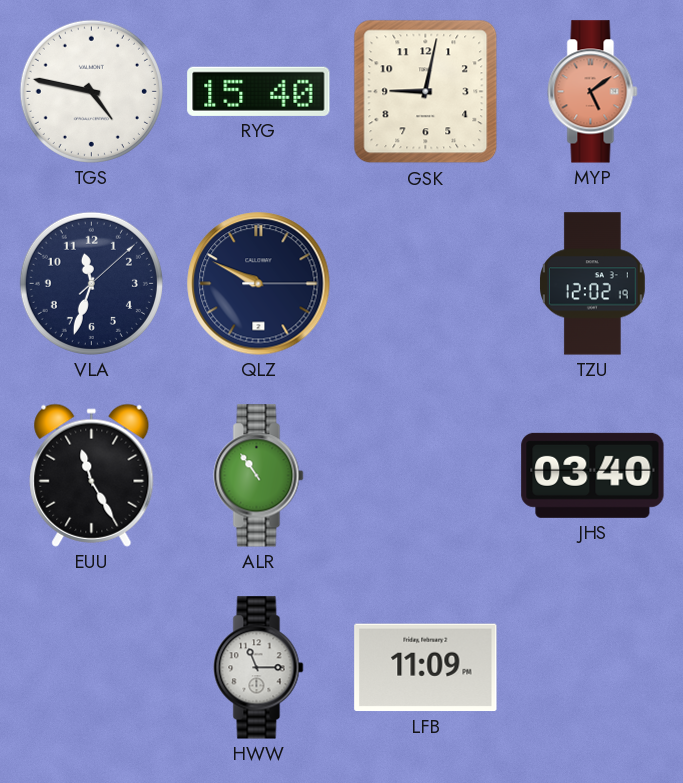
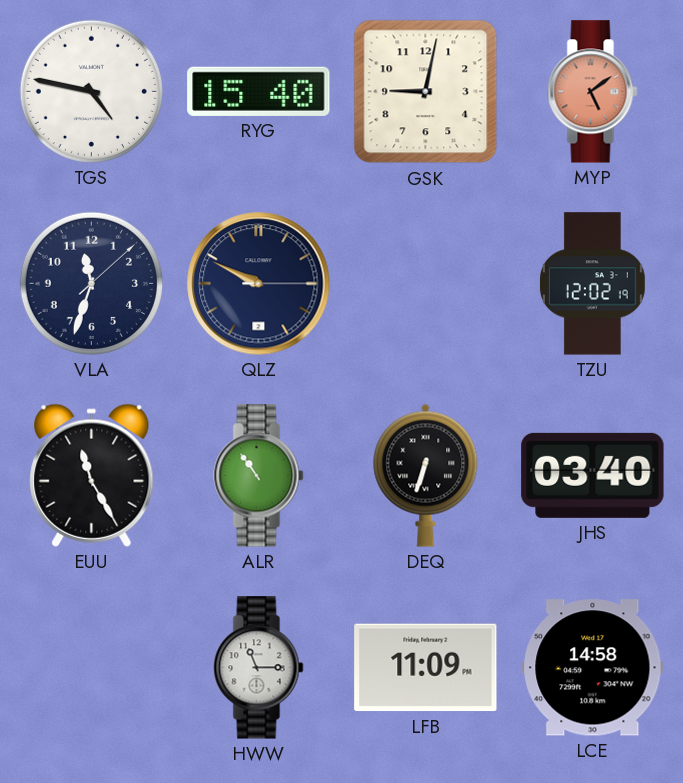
DEQ: none -> 6:33
LCE: none -> 14:58
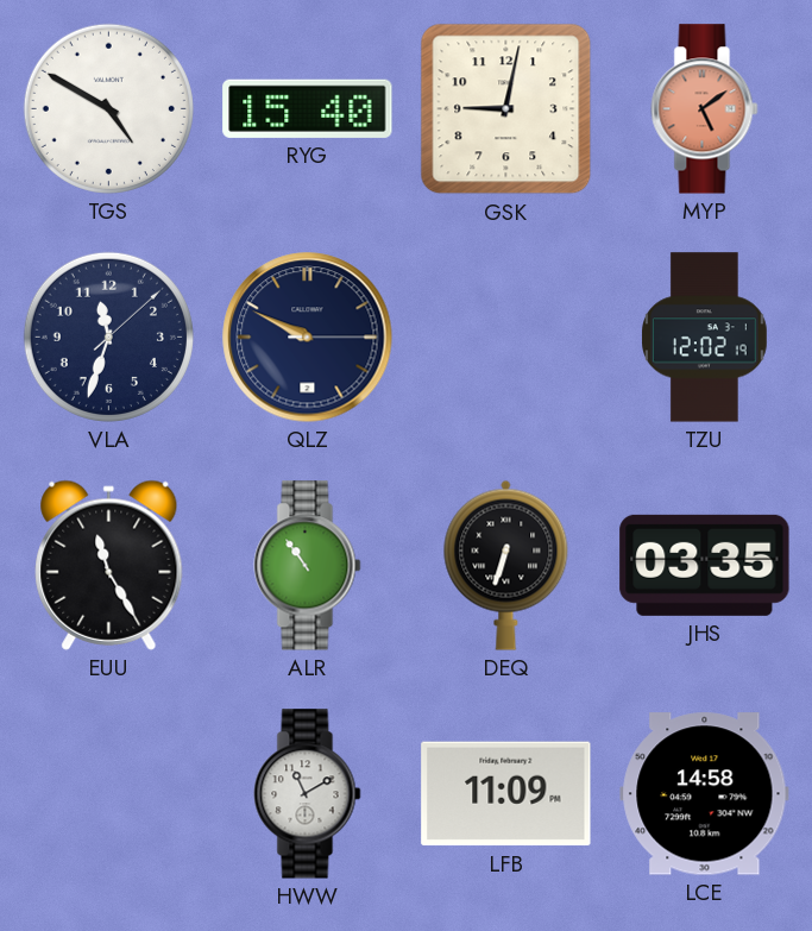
TGS: 4:47 -> 4:50
JHS: 03:40 -> 03:35
HWW: 11:15 -> 11:10
